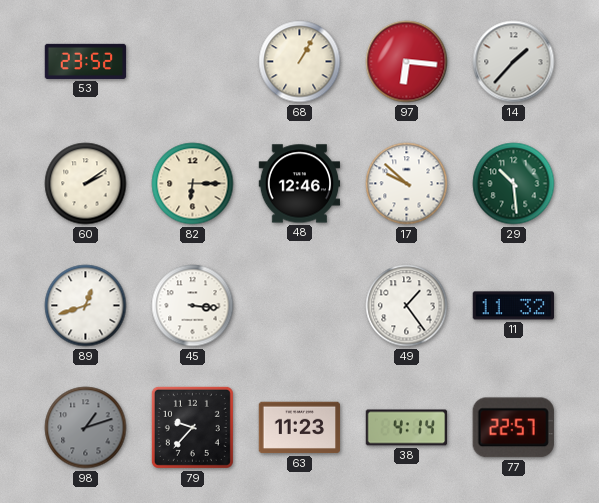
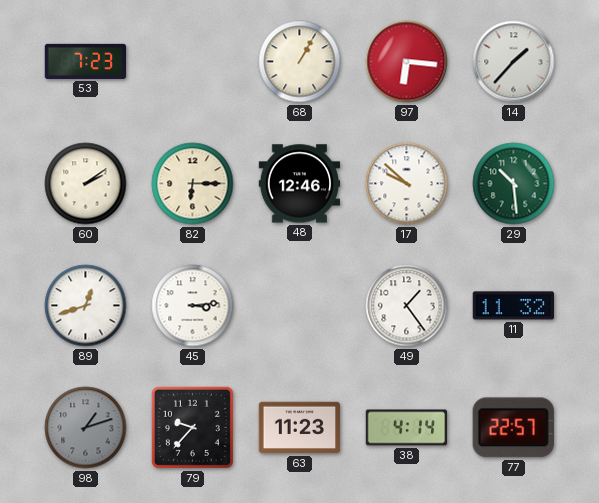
53: 23:52 -> 7:23
45: 3:16 -> 3:14
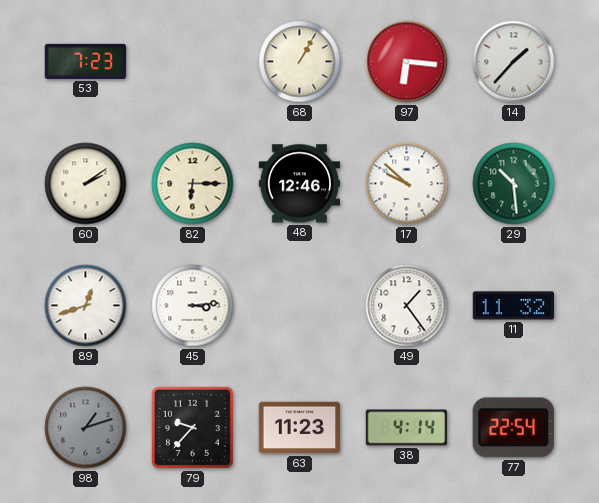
77: 22:57 -> 22:54
